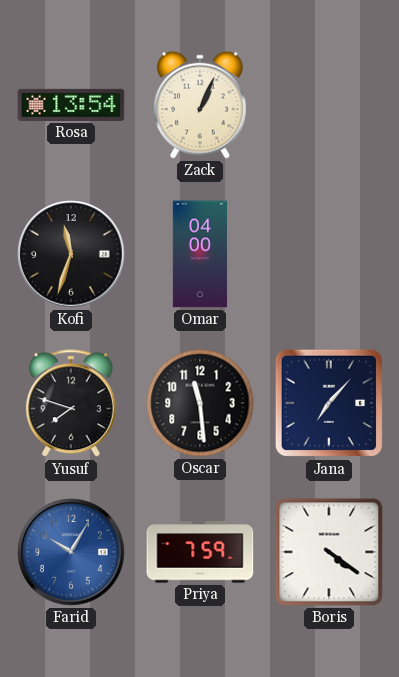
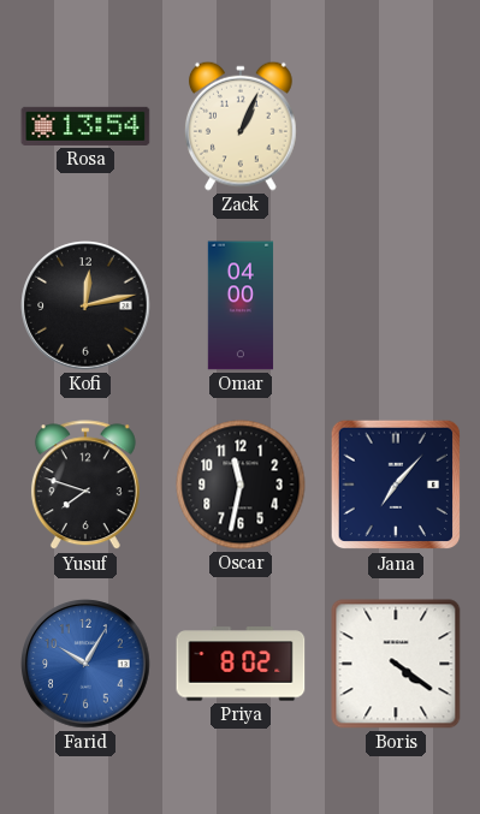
Kofi: 11:33 -> 12:13
Oscar: 11:29 -> 11:32
Priya: 7:59 -> 8:02
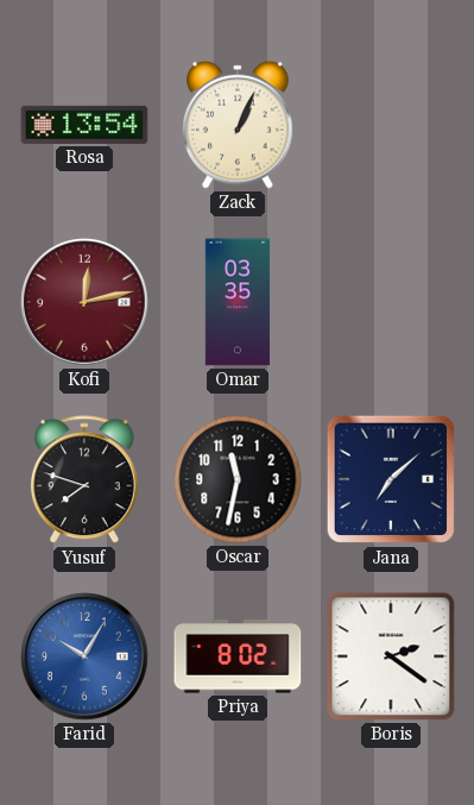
Kofi dial: black -> burgundy
Omar: 04:00 -> 03:35
Jana: 7:07 -> 7:08
Boris: 4:21 -> 2:21
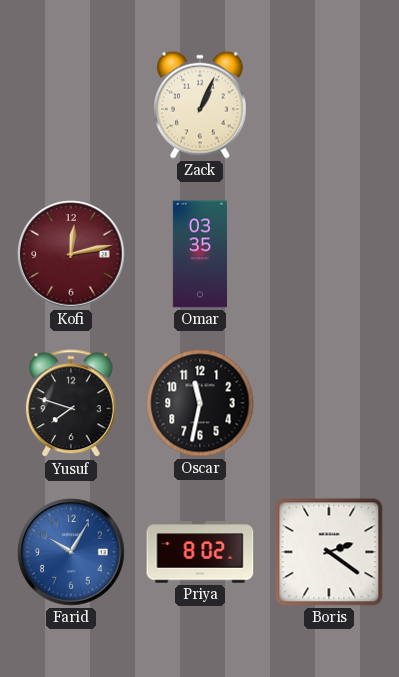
Rosa: 13:54 -> none
Jana: 7:08 -> none
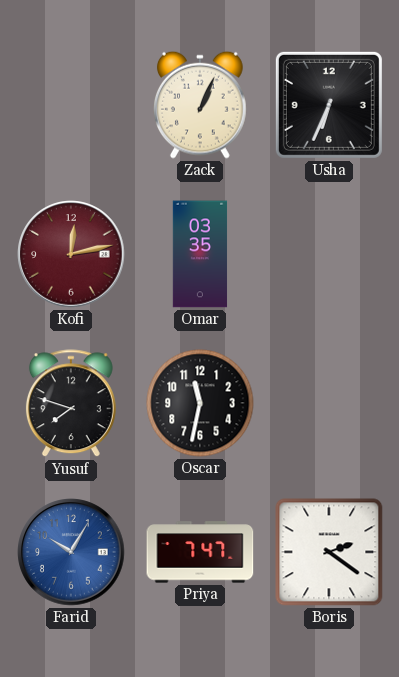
Usha: none -> 6:34
Priya: 8:02 -> 7:47
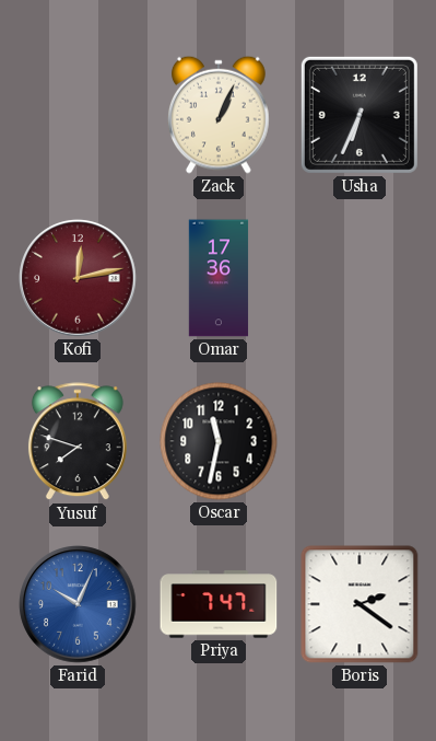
Omar: 03:35 -> 17:36
Farid: 10:05 -> 10:04
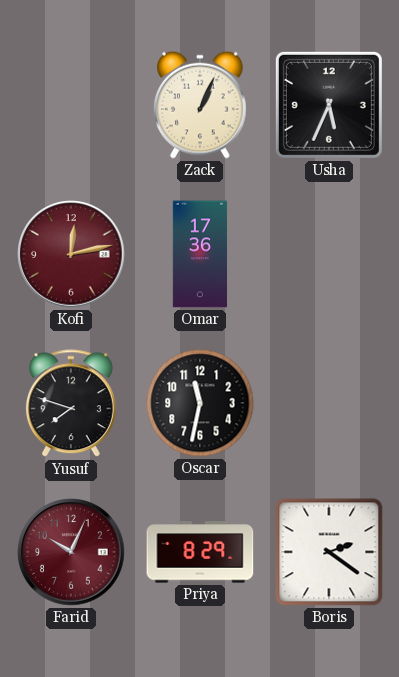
Usha: 6:34 -> 5:34
Farid dial: blue -> burgundy
Priya: 7:47 -> 8:29
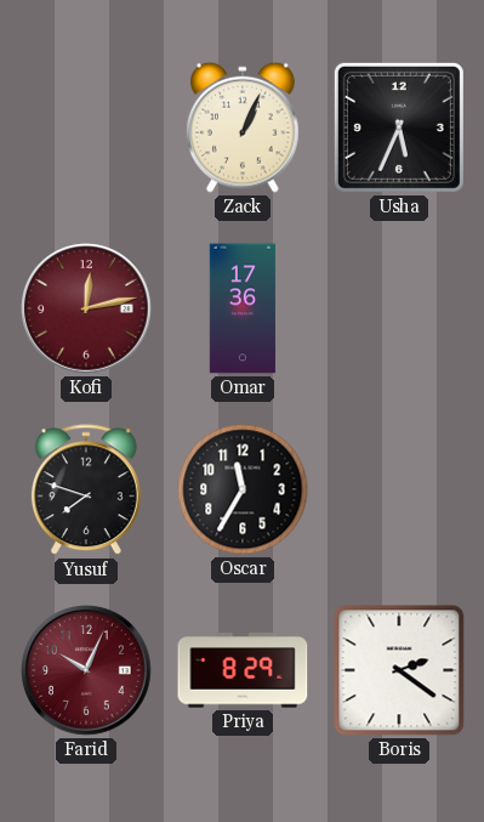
Oscar: 11:32 -> 11:35
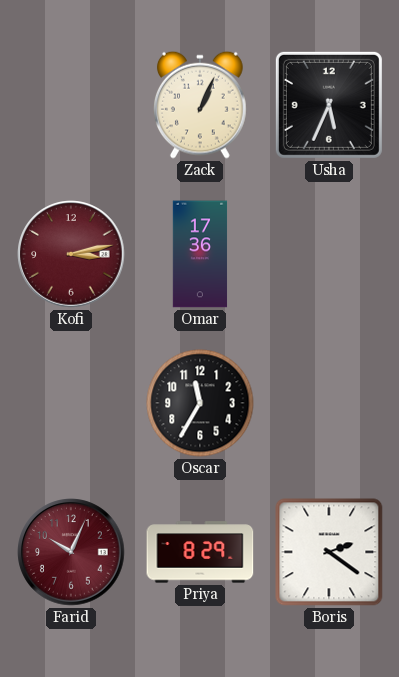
Kofi: 12:13 -> 3:13
Yusuf: 7:48 -> none
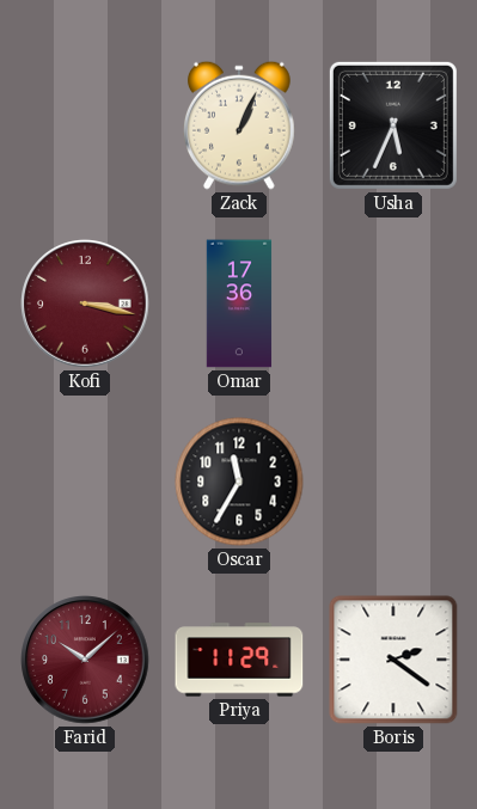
Kofi: 3:13 -> 3:17
Farid: 10:04 -> 10:08
Priya: 8:29 -> 11:29
